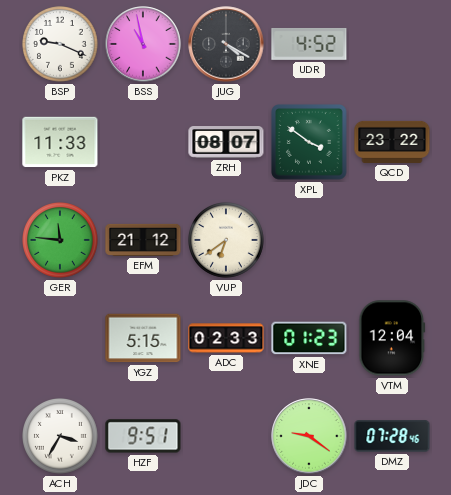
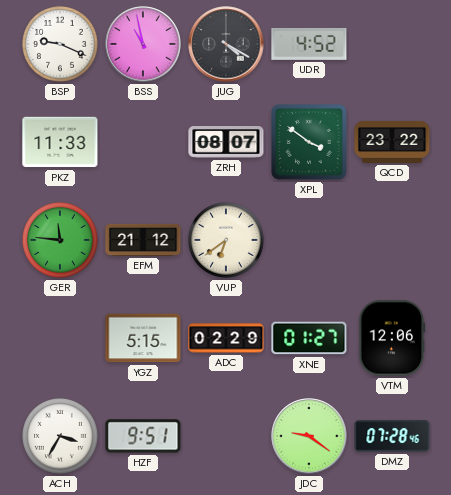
ADC: 02:33 -> 02:29
XNE: 01:23 -> 01:27
VTM: 12:04 -> 12:06
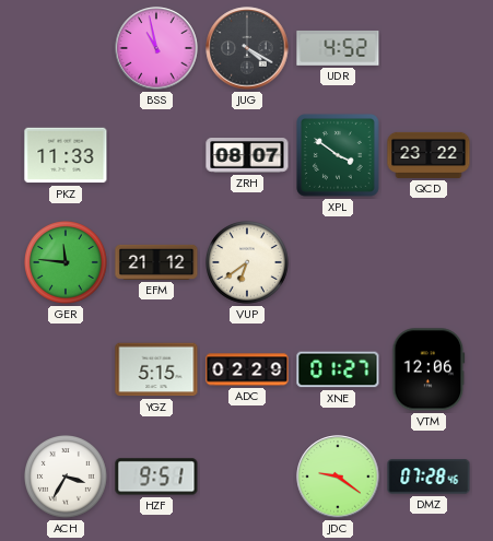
BSP: 9:19 -> none
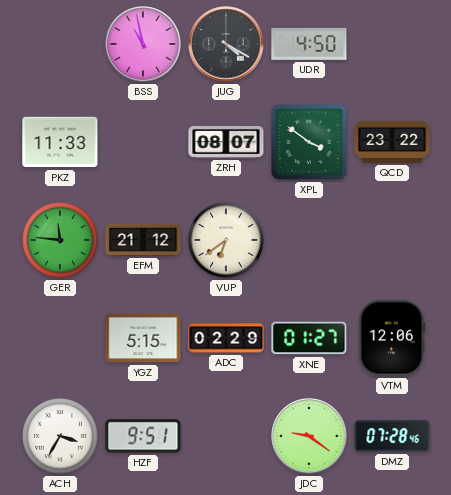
UDR: 4:52 -> 4:50
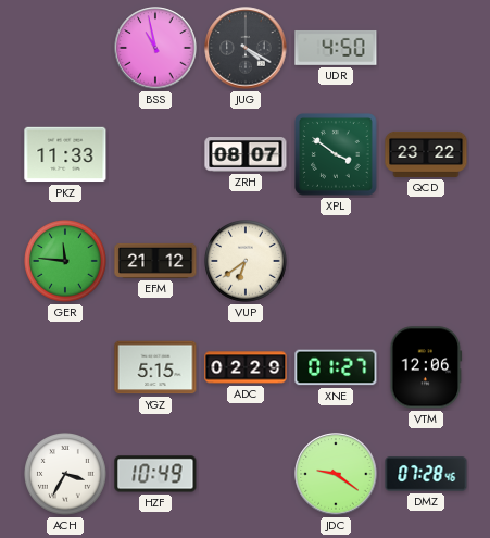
HZF: 9:51 -> 10:49
